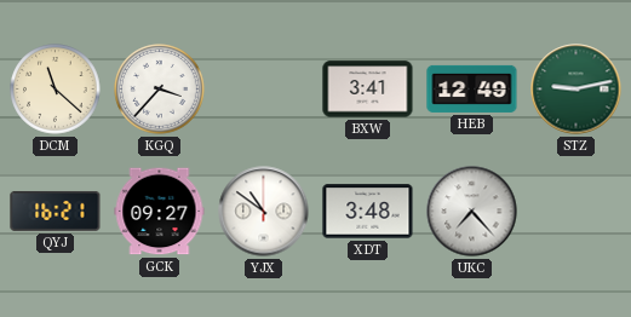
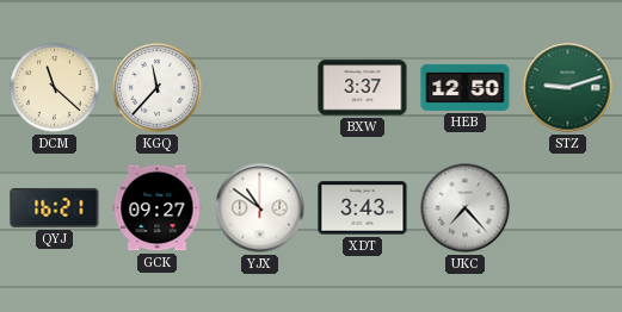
KGQ: 3:37 -> 11:37
BXW: 3:41 -> 3:37
HEB: 12:49 -> 12:50
STZ: 9:13 -> 9:12
XDT: 3:48 -> 3:43
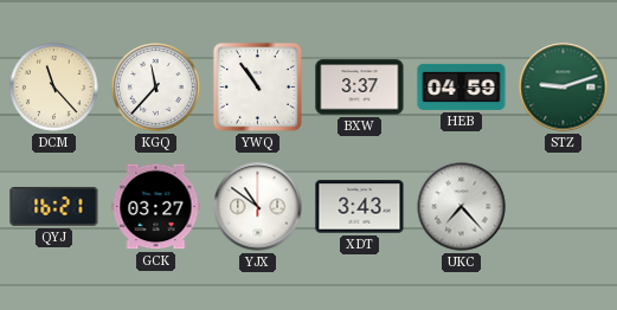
DCM: 11:22 -> 11:23
YWQ: none -> 10:54
HEB: 12:50 -> 04:59
GCK: 09:27 -> 03:27
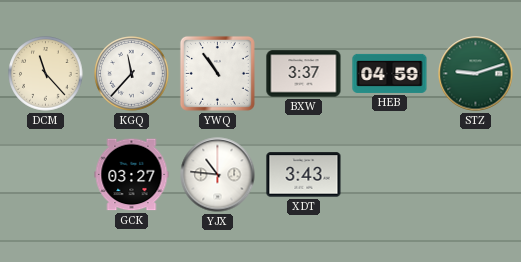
QYJ: 16:21 -> none
YJX: 10:51 -> 10:46
UKC: 7:23 -> none
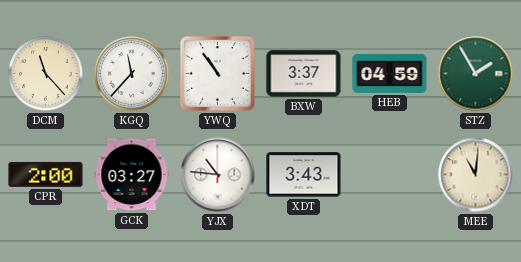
STZ: 9:12 -> 1:55
CPR: none -> 2:00
MEE: none -> 11:01
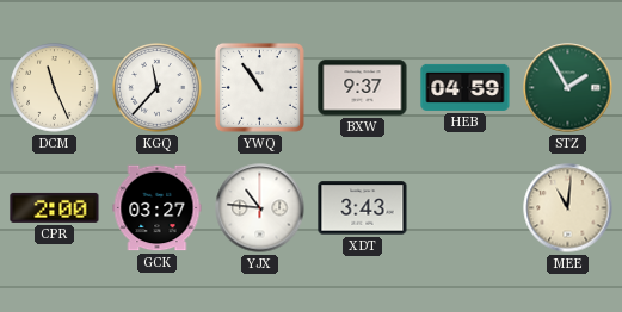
DCM: 11:23 -> 11:26
BXW: 3:37 -> 9:37
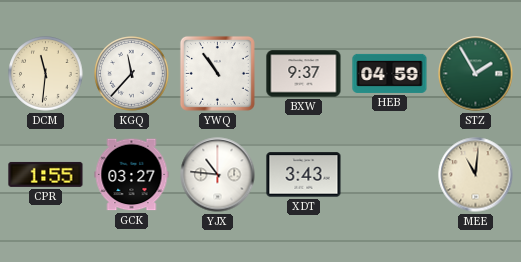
DCM: 11:26 -> 11:31
CPR: 2:00 -> 1:55
